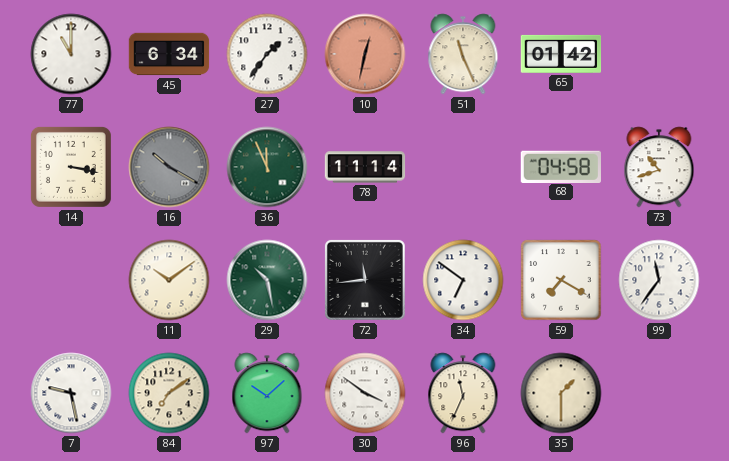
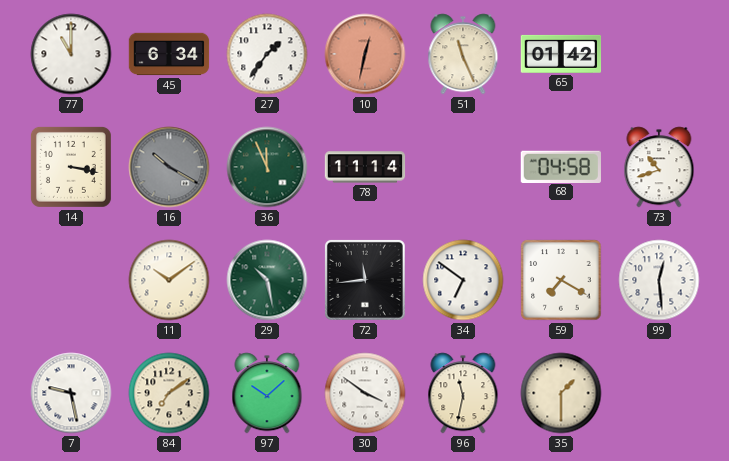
99: 11:36 -> 12:29
96: 11:34 -> 11:32
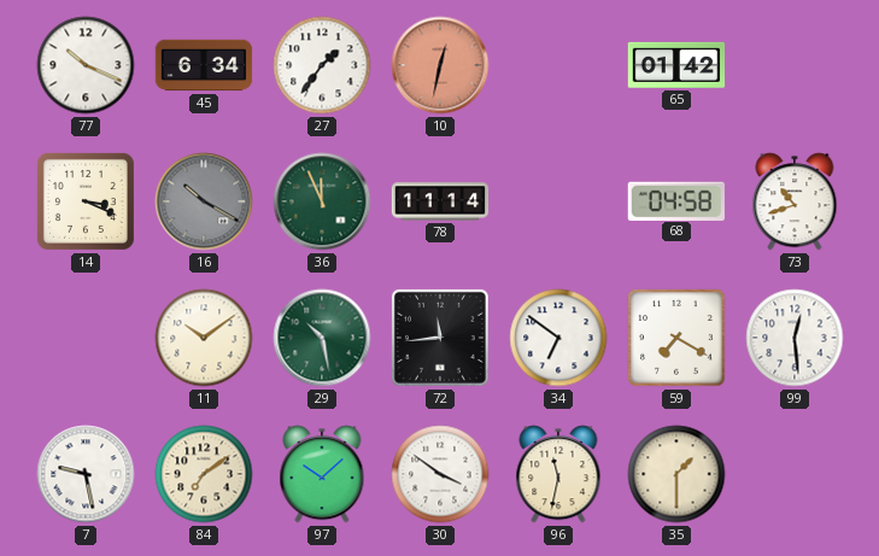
77: 11:00 -> 10:19
51: 11:26 -> none
14: 3:17 -> 3:19
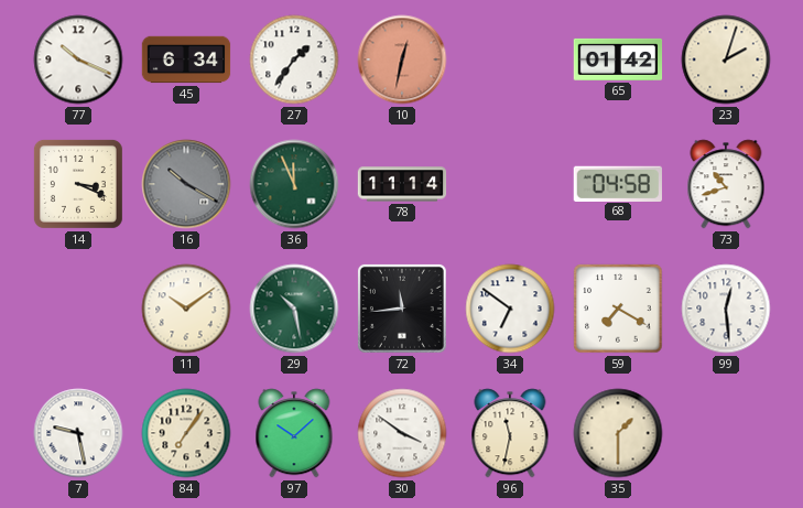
23: none -> 2:03
84: 7:09 -> 7:06
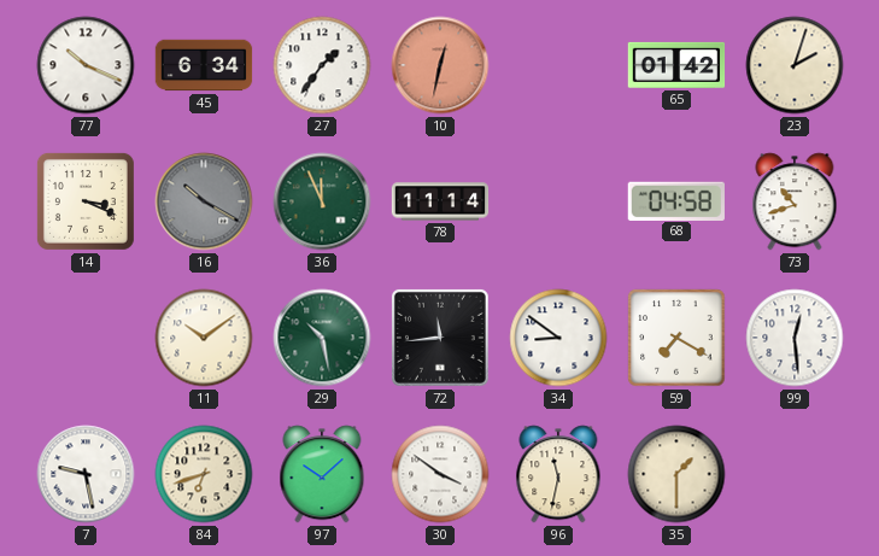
34: 6:51 -> 8:51
84: 7:06 -> 6:42
